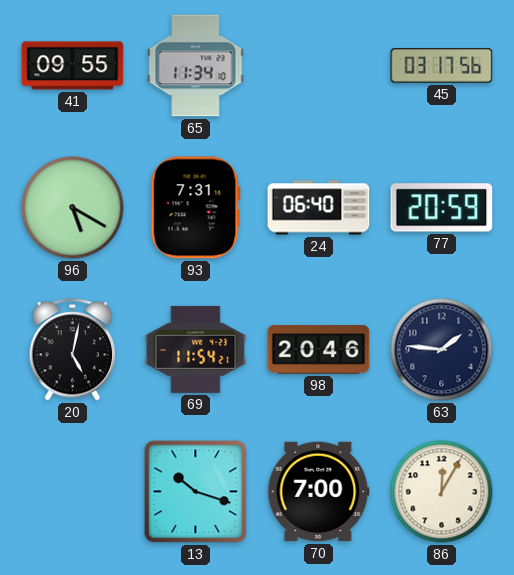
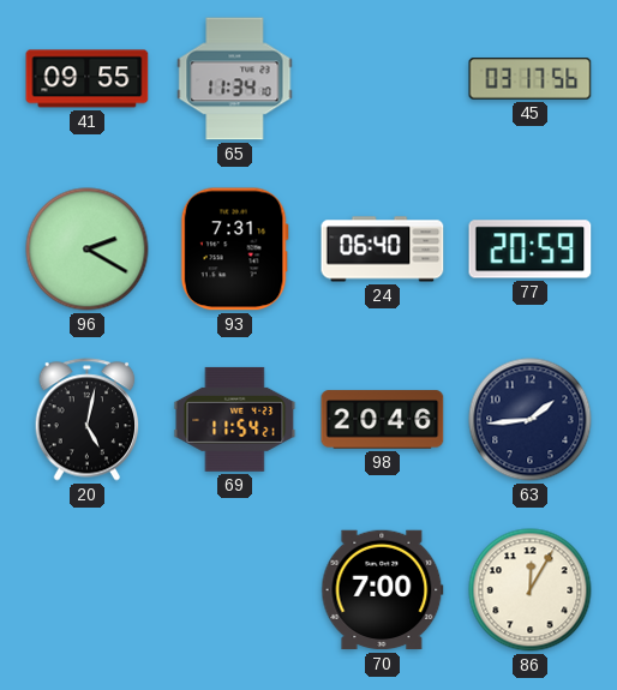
96: 5:20 -> 2:20
63: 1:46 -> 1:44
13: 10:18 -> none
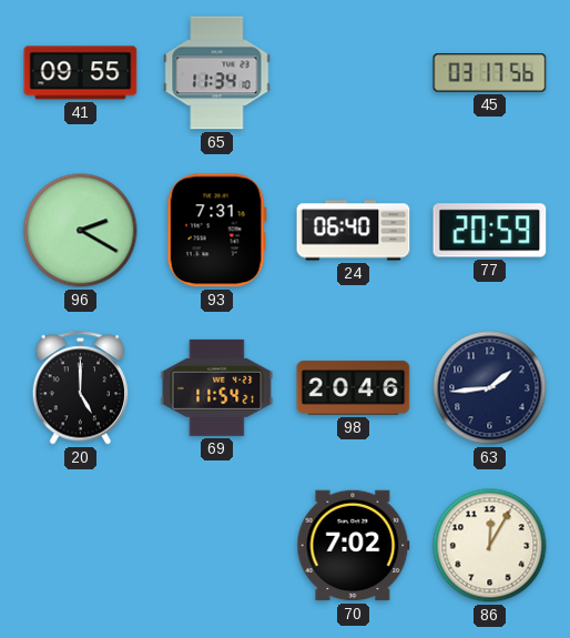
20: 5:02 -> 5:00
70: 7:00 -> 7:02
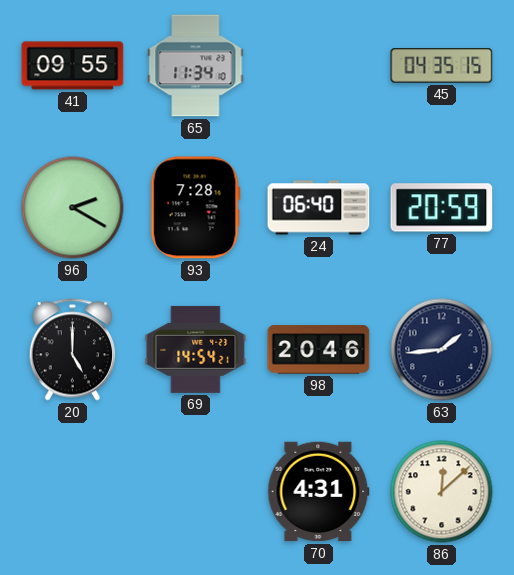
45: 03:17 -> 04:35
93: 7:31 -> 7:28
69: 11:54 -> 14:54
70: 7:02 -> 4:31
86: 12:05 -> 12:08
